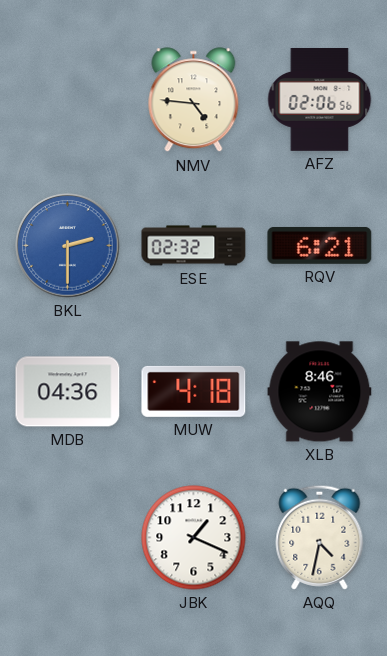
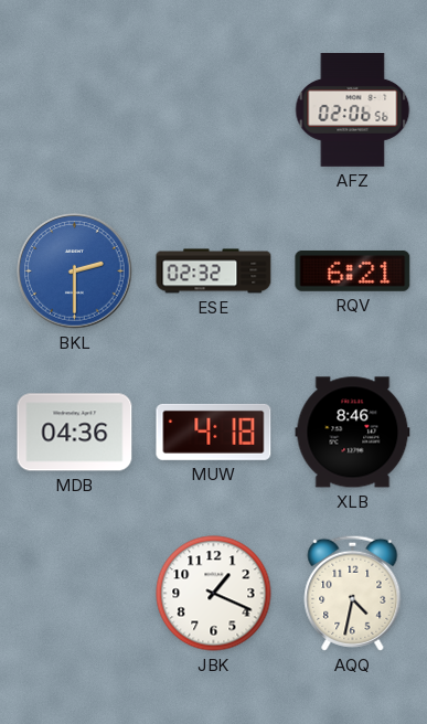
NMV: 4:46 -> none
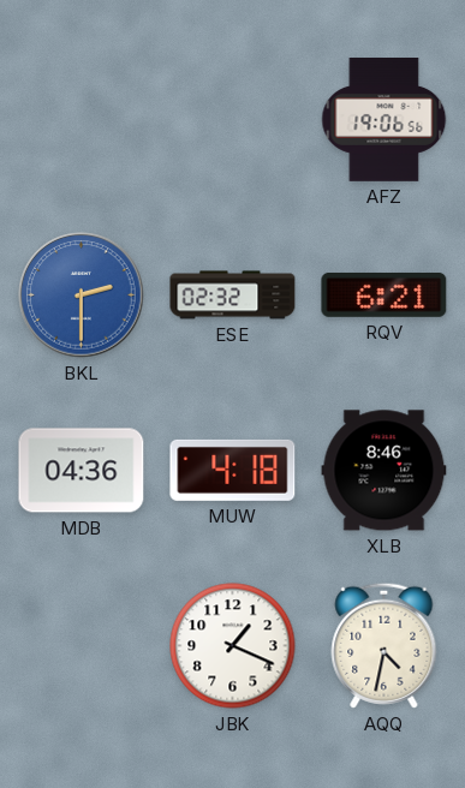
AFZ: 02:06 -> 19:06
